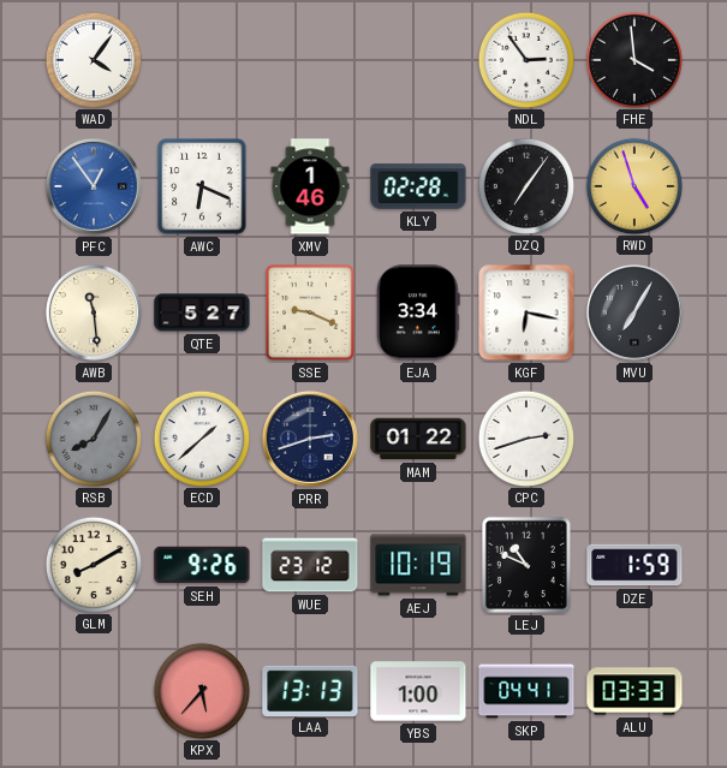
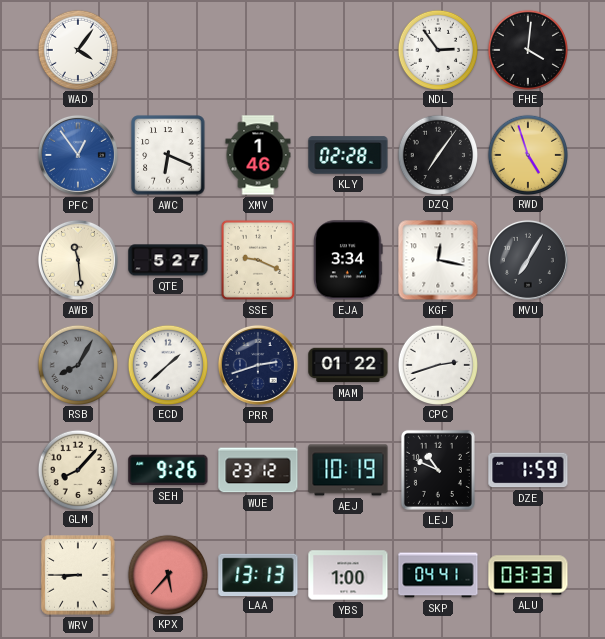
FHE: 3:59 -> 4:01
KGF: 6:17 -> 12:17
GLM: 8:10 -> 8:07
WRV: none -> 8:45
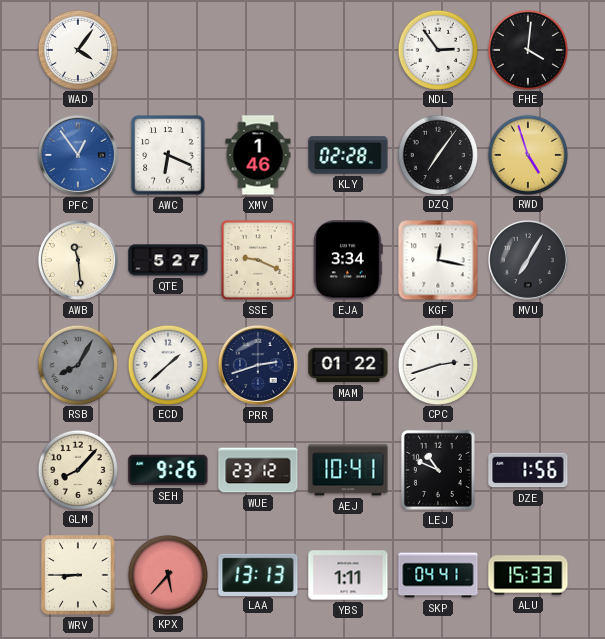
AEJ: 10:19 -> 10:41
DZE: 1:59 -> 1:56
YBS: 1:00 -> 1:11
ALU: 03:33 -> 15:33
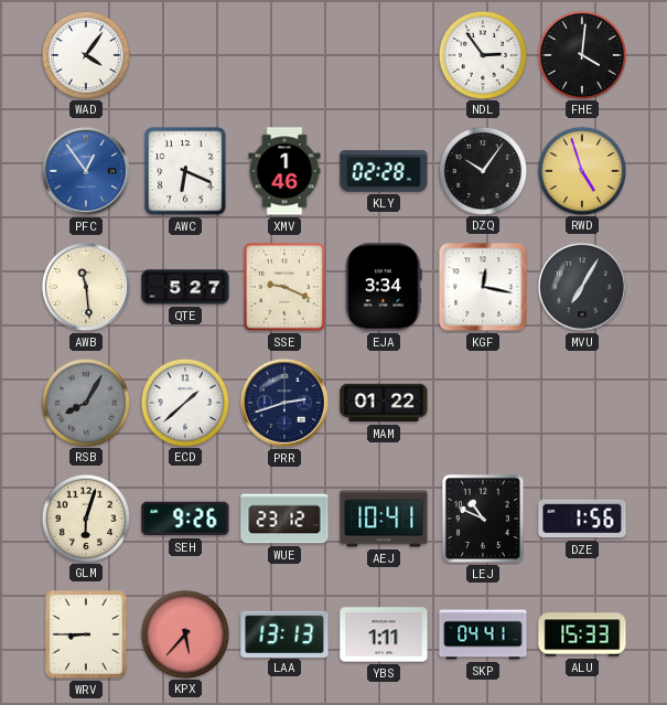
DZQ: 7:06 -> 10:06
CPC: 2:42 -> none
GLM: 8:07 -> 6:03
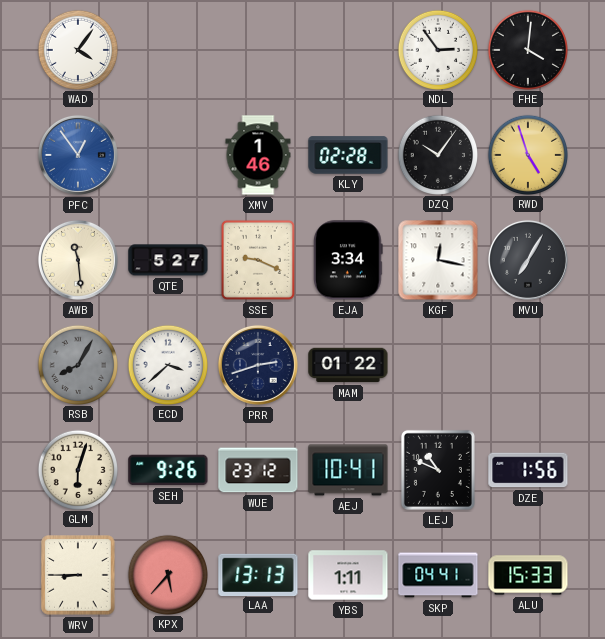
AWC: 6:19 -> none
ECD: 1:38 -> 3:38
